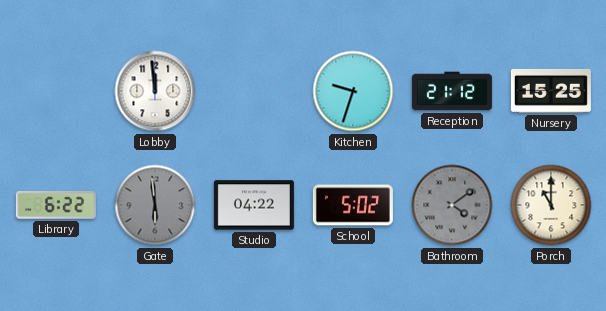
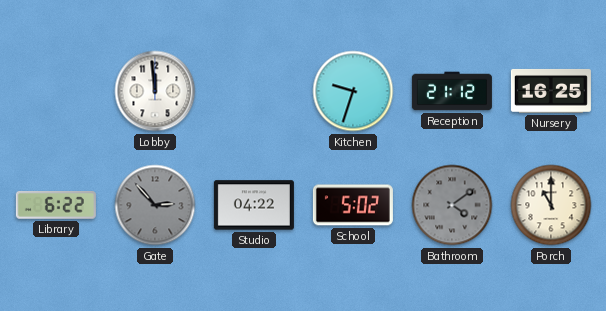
Nursery: 15:25 -> 16:25
Gate: 5:59 -> 2:53
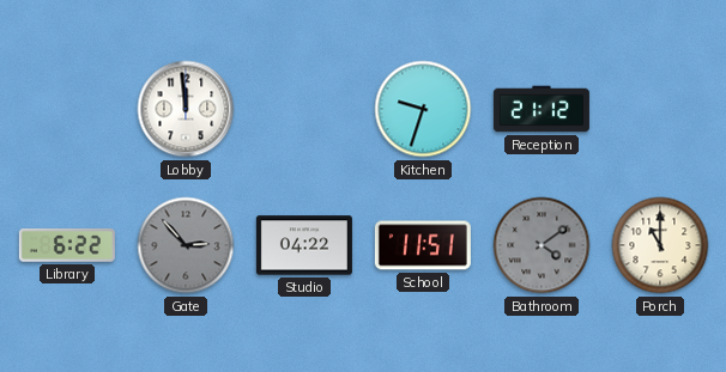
Nursery: 16:25 -> none
School: 5:02 -> 11:51
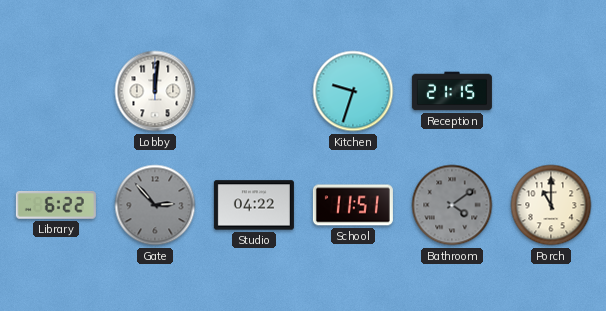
Lobby: 11:59 -> 12:01
Reception: 21:12 -> 21:15
